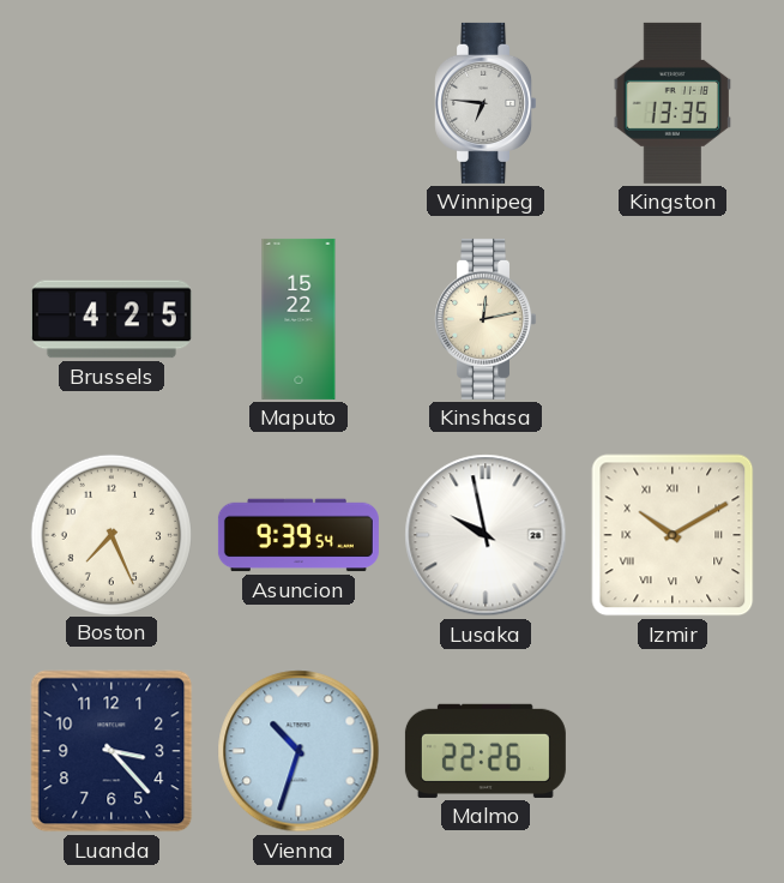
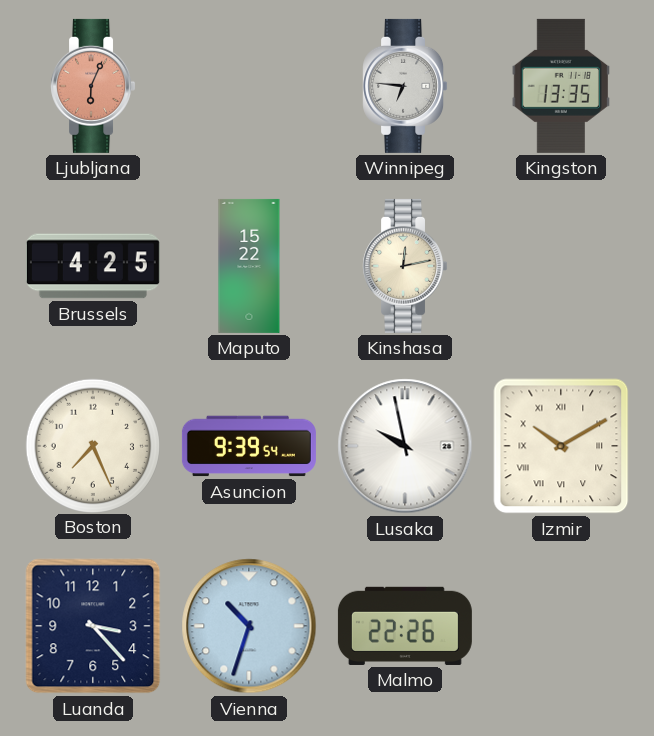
Ljubljana: none -> 6:04
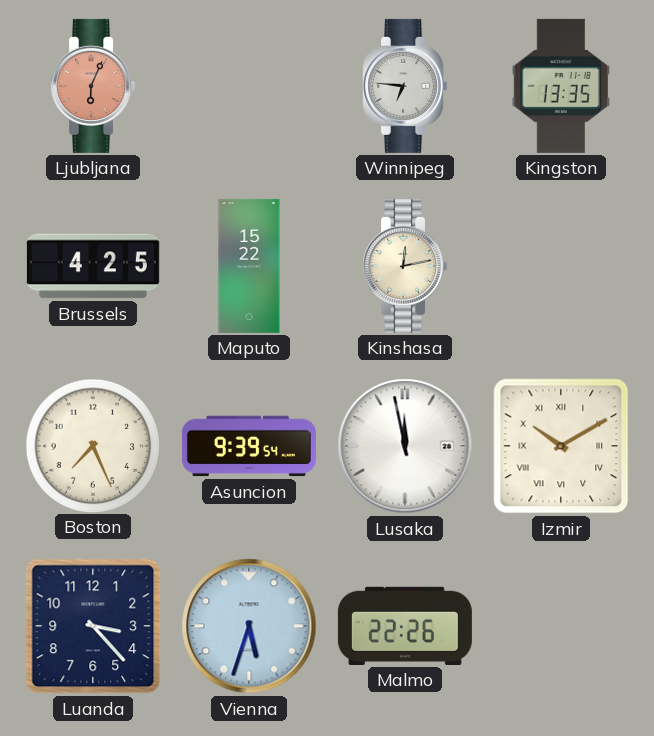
Lusaka: 9:58 -> 11:58
Vienna: 10:33 -> 5:33
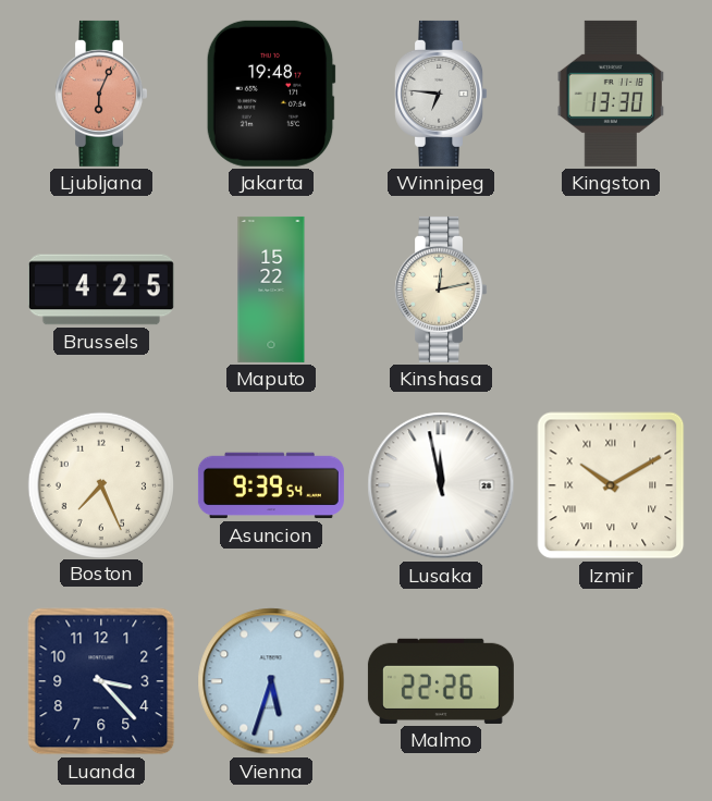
Jakarta: none -> 19:48
Kingston: 13:35 -> 13:30
